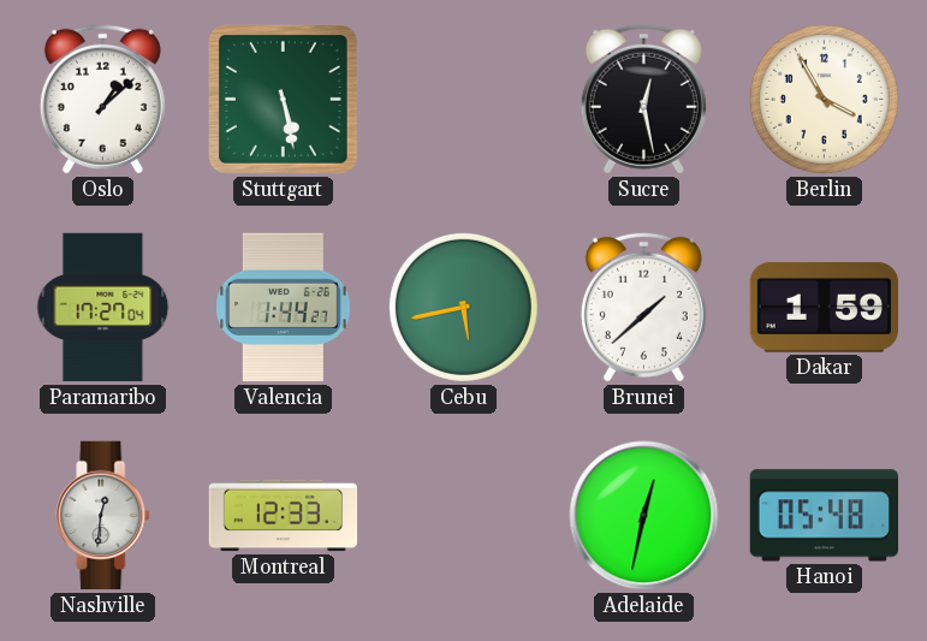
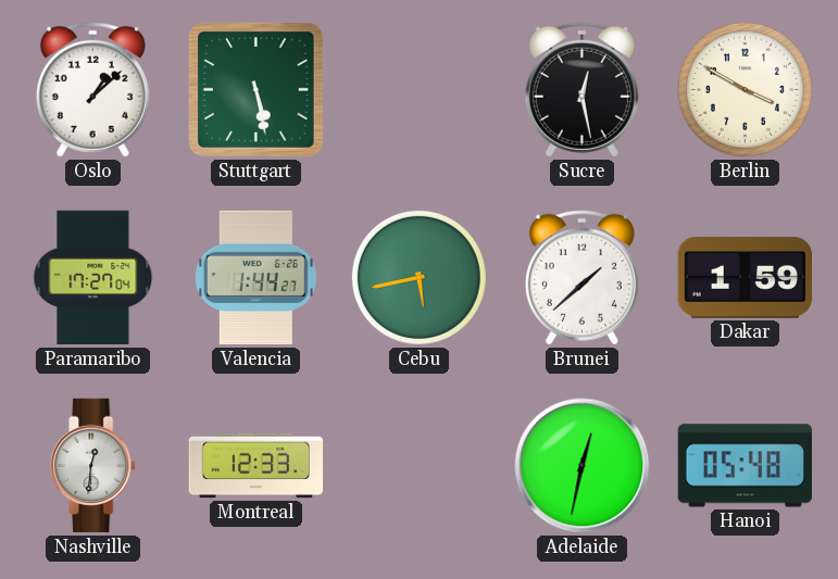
Berlin: 3:55 -> 3:50
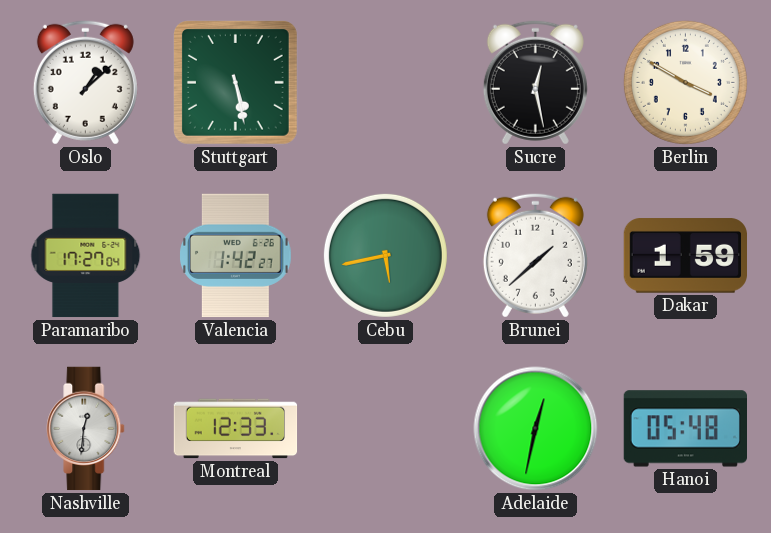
Valencia: 1:44 -> 1:42
